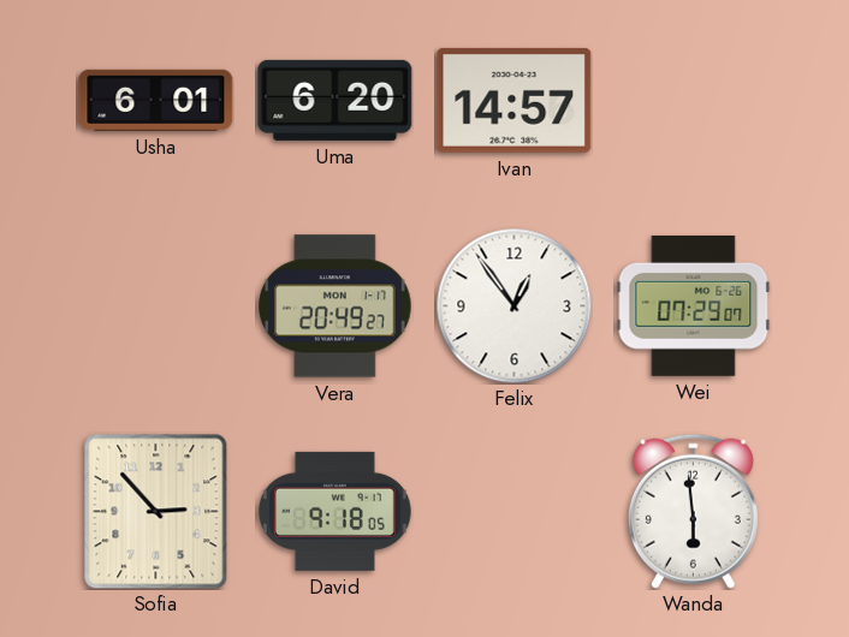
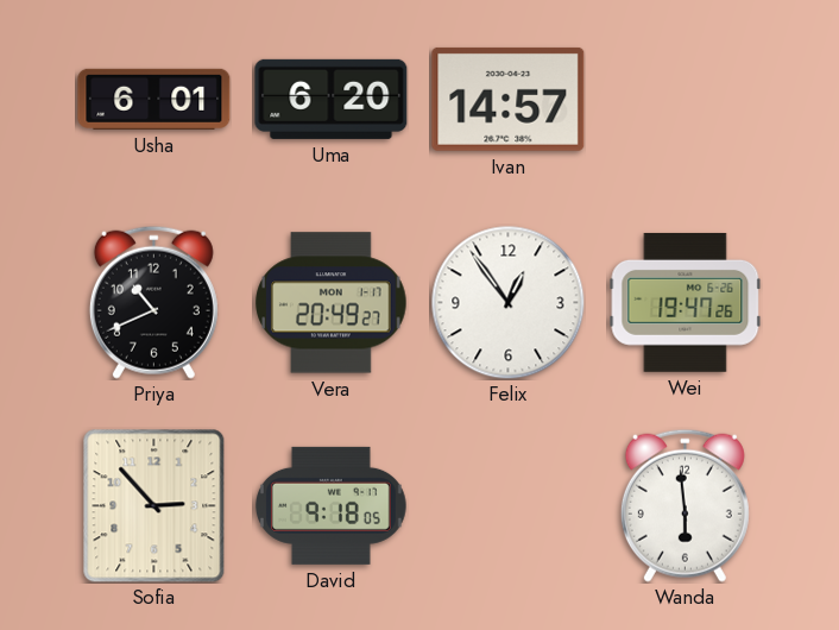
Priya: none -> 10:41
Wei: 07:29 -> 19:47
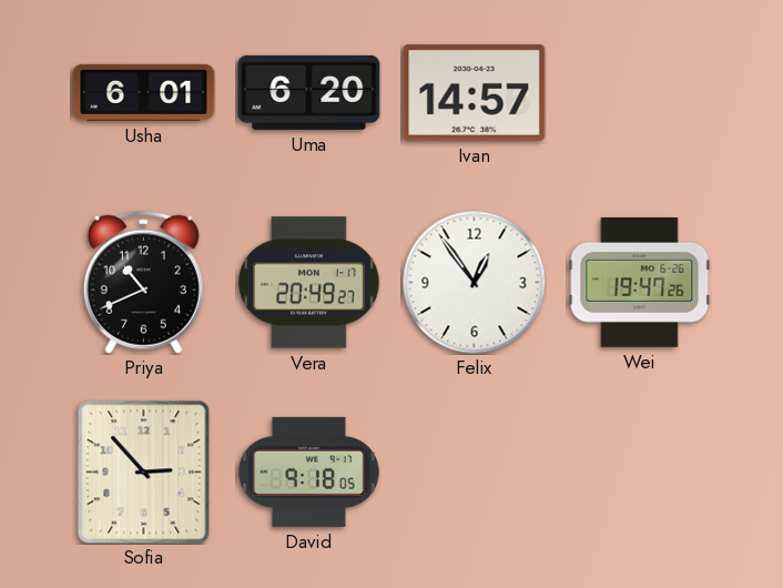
Wanda: 5:59 -> none
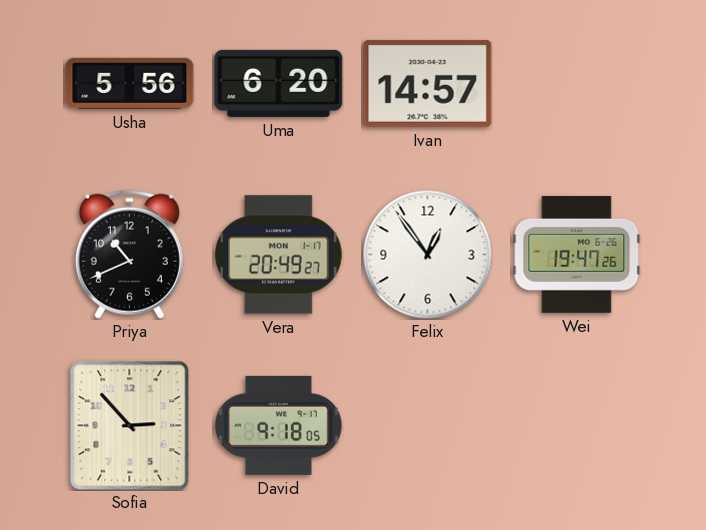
Usha: 6:01 -> 5:56
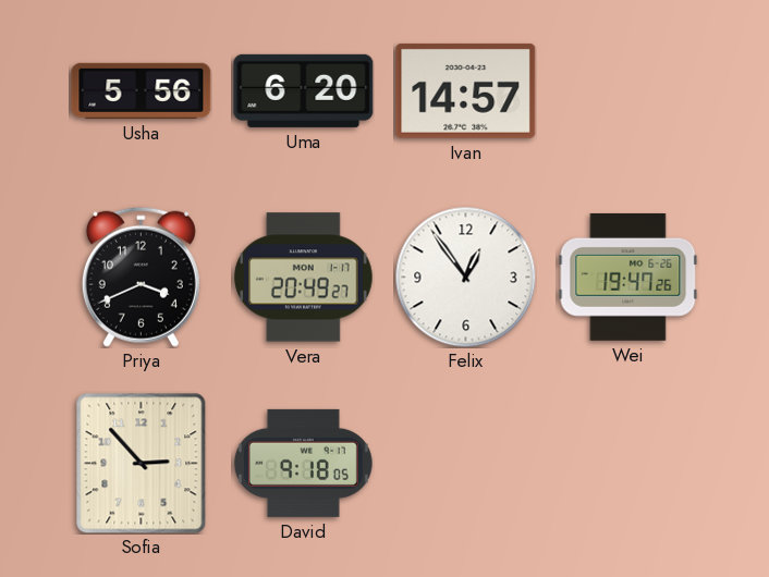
Priya: 10:41 -> 3:41
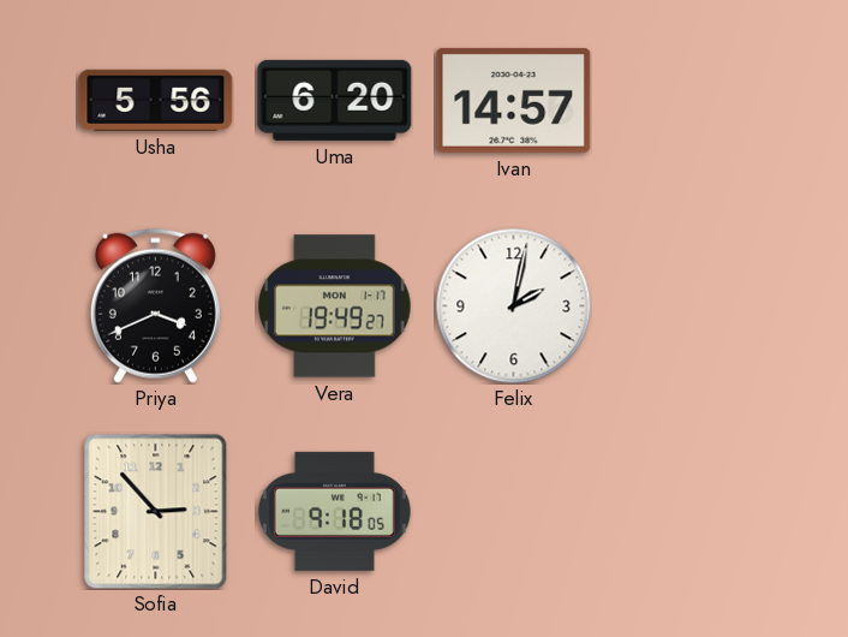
Vera: 20:49 -> 19:49
Felix: 12:54 -> 2:02
Wei: 19:47 -> none
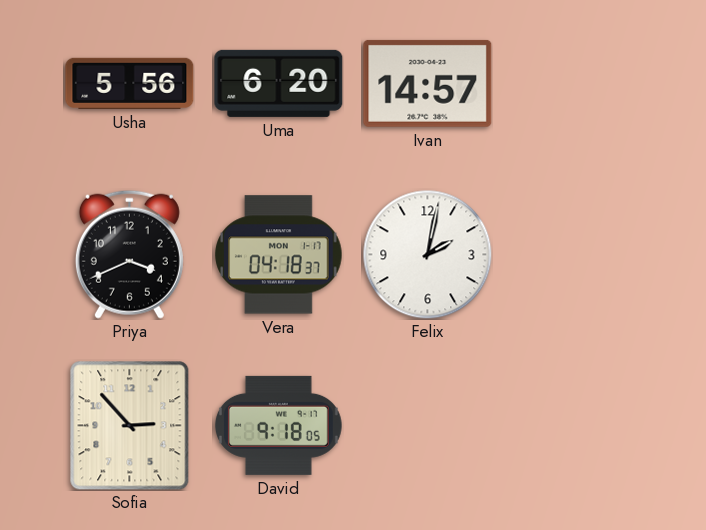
Vera: 19:49 -> 04:18
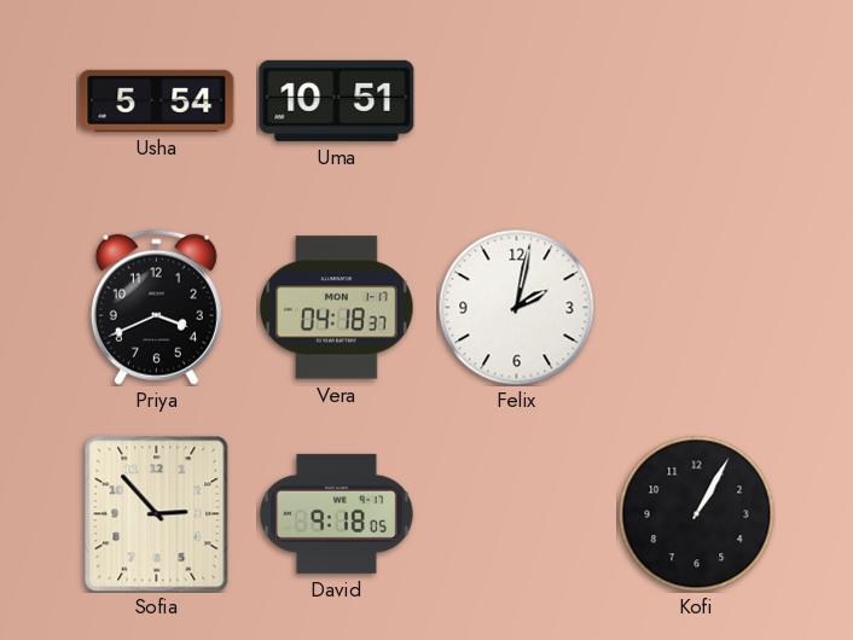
Usha: 5:56 -> 5:54
Uma: 6:20 -> 10:51
Ivan: 14:57 -> none
Kofi: none -> 1:05
